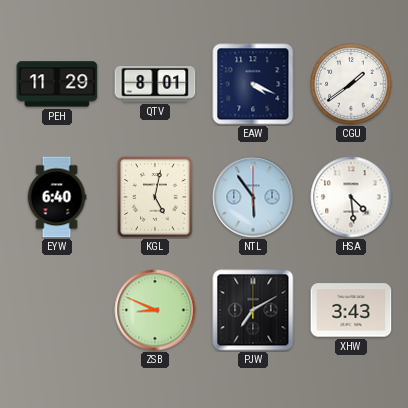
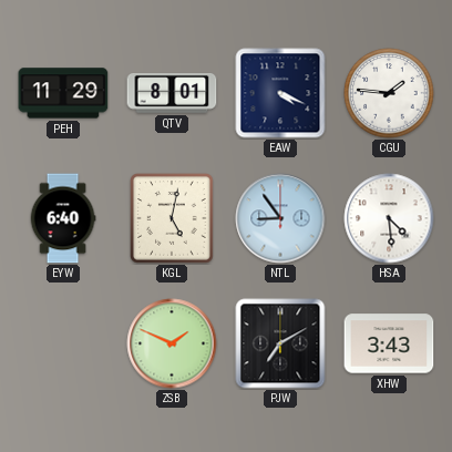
CGU: 1:39 -> 1:46
NTL: 5:54 -> 8:54
ZSB: 8:49 -> 1:49
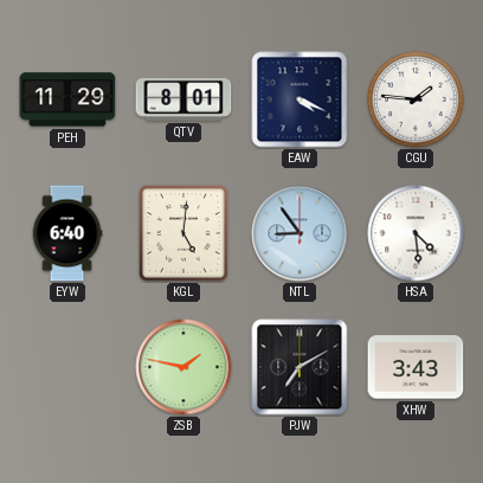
KGL: 5:02 -> 5:01
ZSB: 1:49 -> 1:47
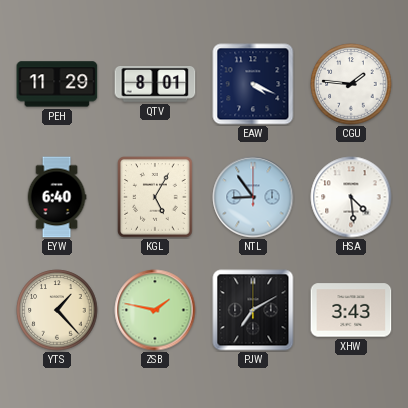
KGL: 5:01 -> 5:05
YTS: none -> 1:23
